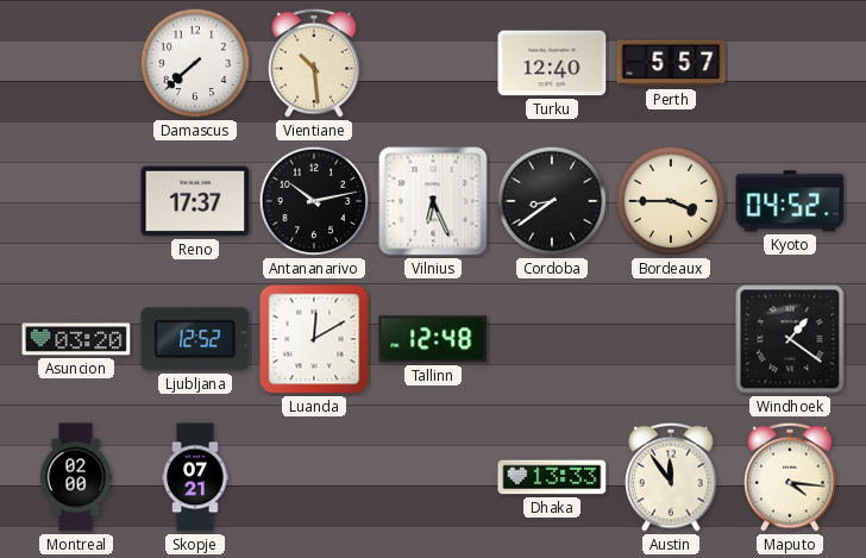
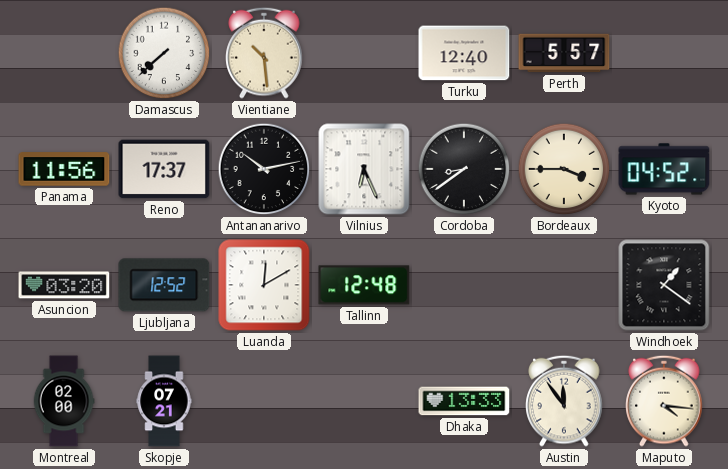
Panama: none -> 11:56
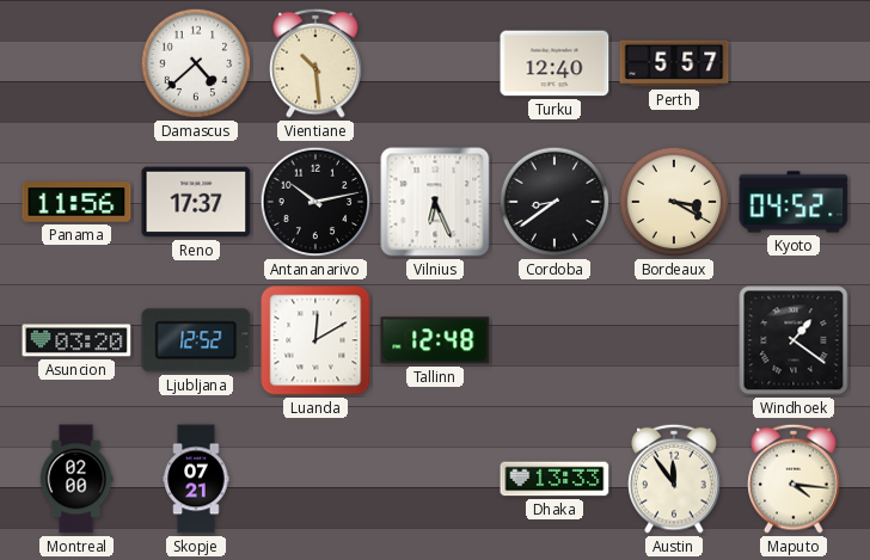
Damascus: 7:38 -> 4:38
Bordeaux: 3:45 -> 3:20
